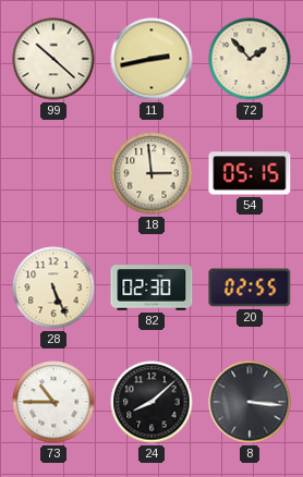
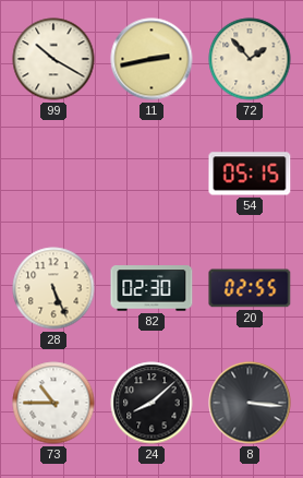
99: 10:22 -> 10:20
18: 2:59 -> none
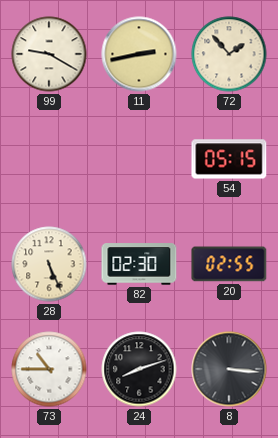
99: 10:20 -> 9:20
24: 8:08 -> 8:12
